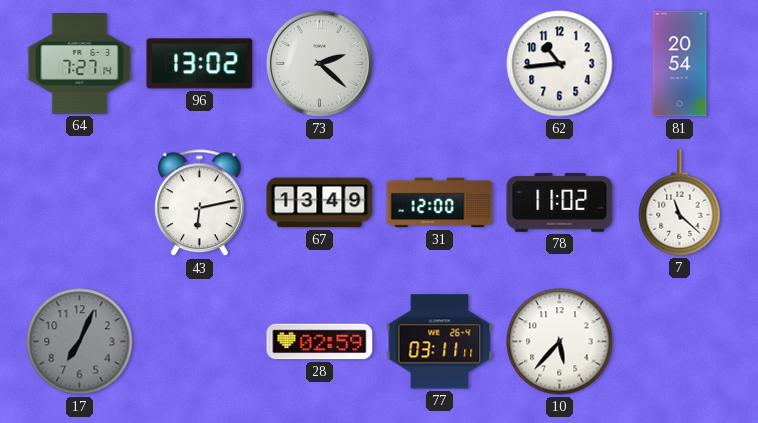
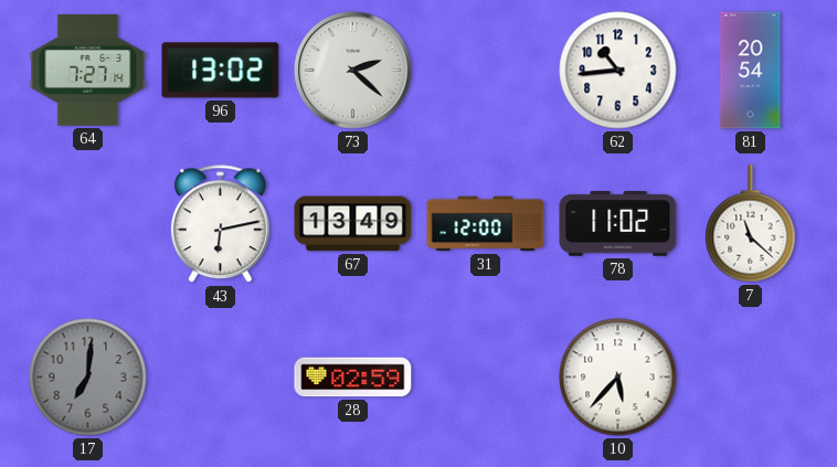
17: 7:04 -> 7:01
77: 03:11 -> none
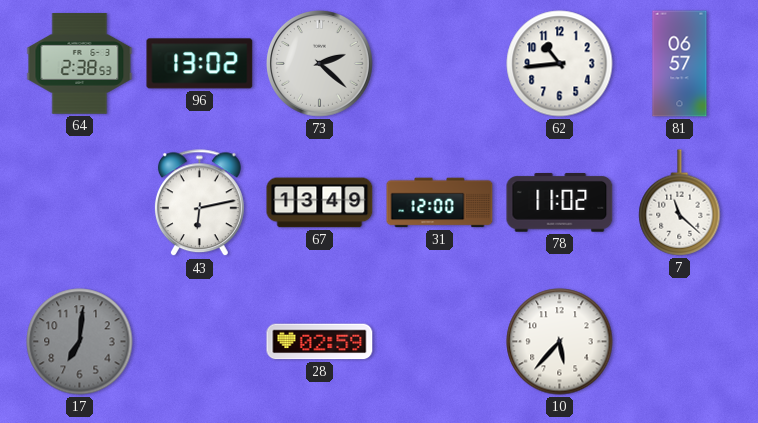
64: 7:27 -> 2:38
81: 20:54 -> 06:57
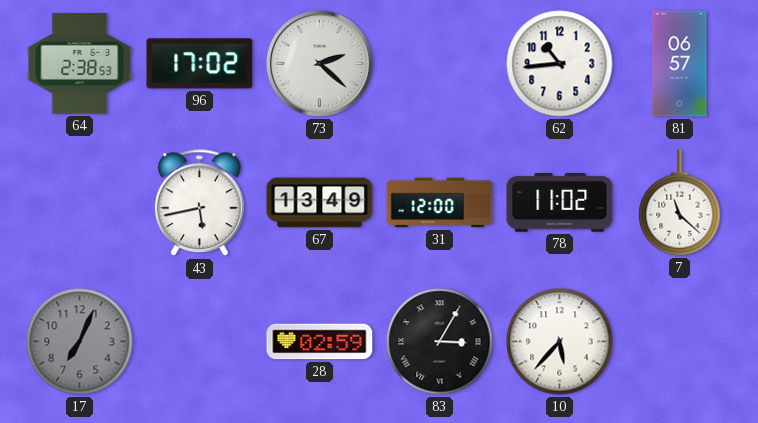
96: 13:02 -> 17:02
43: 6:13 -> 5:43
17: 7:01 -> 7:04
83: none -> 3:05
